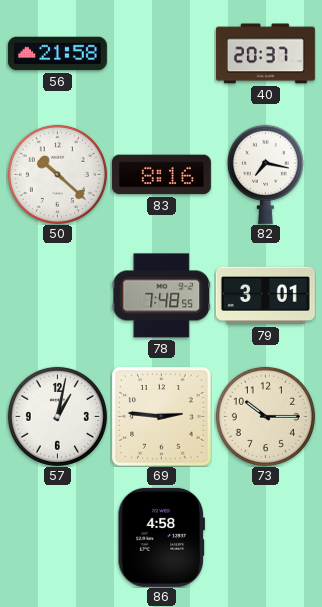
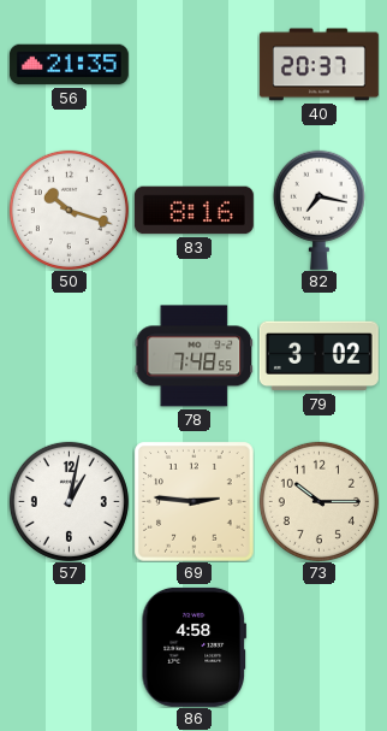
56: 21:58 -> 21:35
50: 10:22 -> 10:18
79: 3:01 -> 3:02
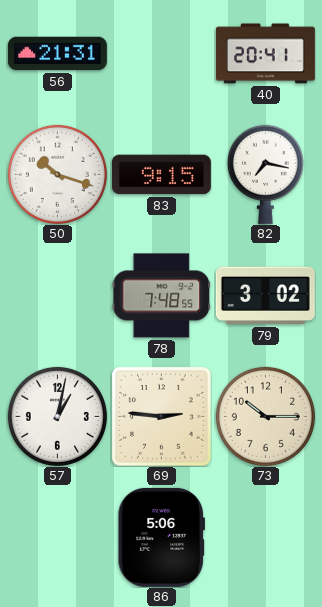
56: 21:35 -> 21:31
40: 20:37 -> 20:41
83: 8:16 -> 9:15
86: 4:58 -> 5:06
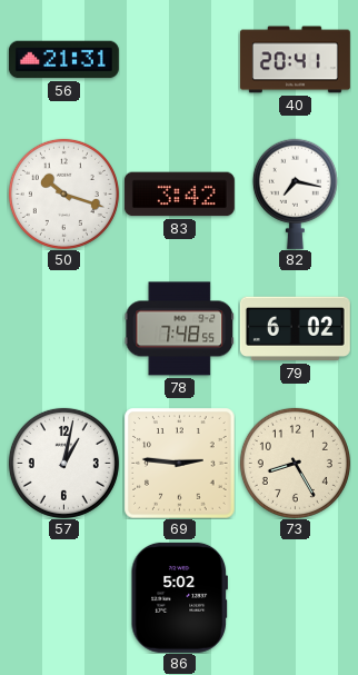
83: 9:15 -> 3:42
79: 3:02 -> 6:02
73: 10:15 -> 8:25
86: 5:06 -> 5:02
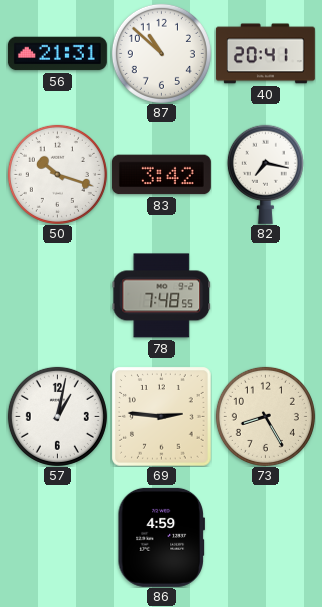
87: none -> 10:52
79: 6:02 -> none
86: 5:02 -> 4:59
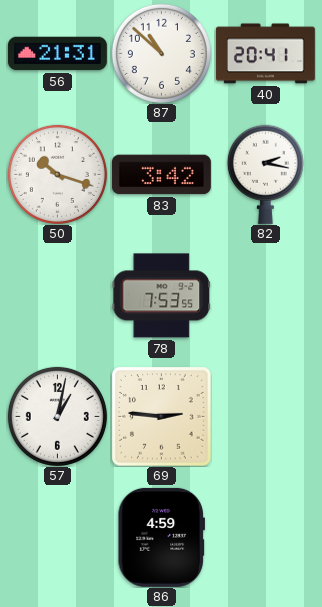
82: 7:17 -> 2:17
78: 7:48 -> 7:53
73: 8:25 -> none
